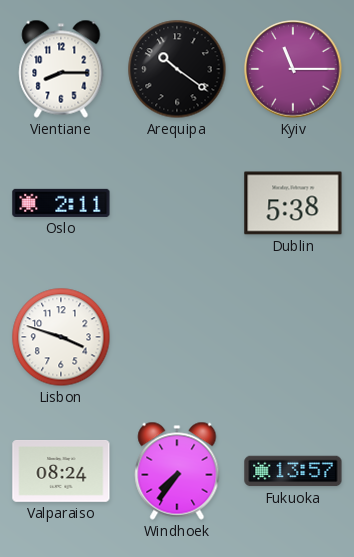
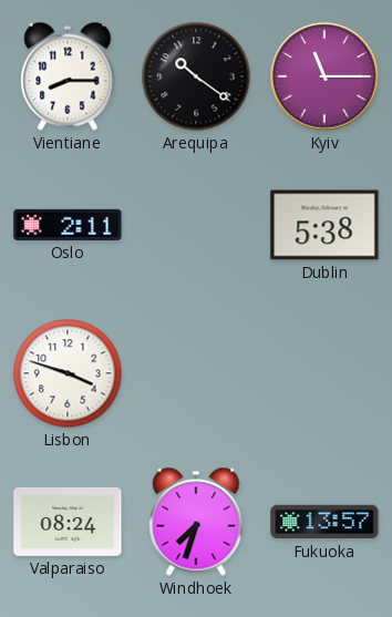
Windhoek: 7:36 -> 7:33
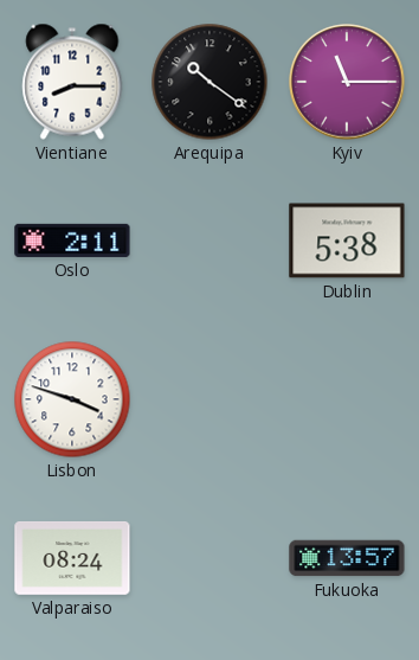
Windhoek: 7:33 -> none
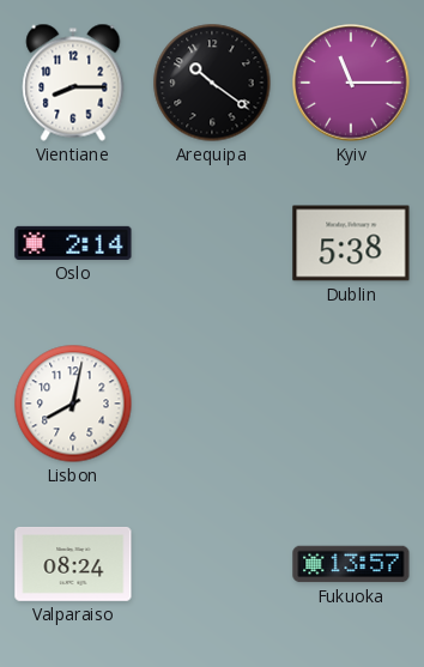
Oslo: 2:11 -> 2:14
Lisbon: 3:48 -> 8:02
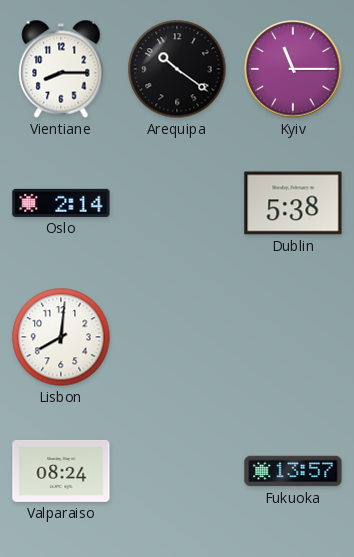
Lisbon: 8:02 -> 8:01
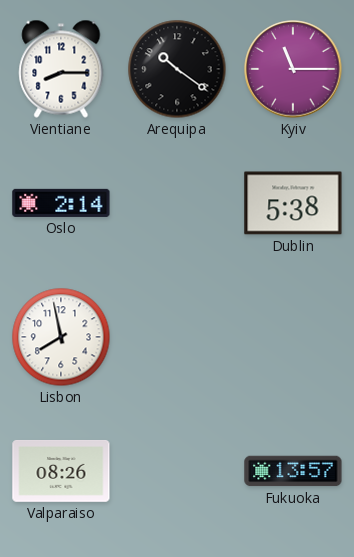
Lisbon: 8:01 -> 7:58
Valparaiso: 08:24 -> 08:26
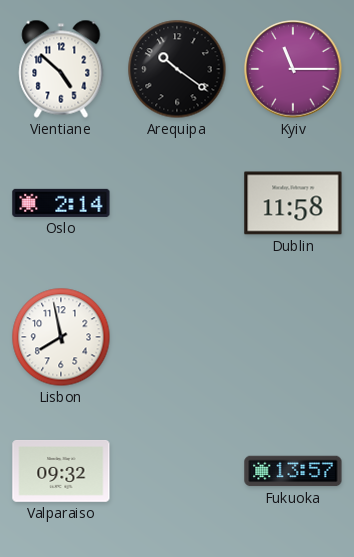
Vientiane: 8:15 -> 4:52
Dublin: 5:38 -> 11:58
Valparaiso: 08:26 -> 09:32
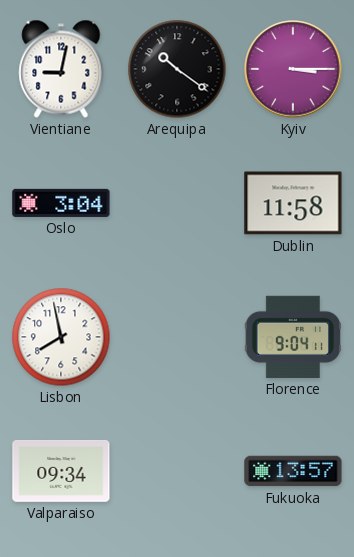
Vientiane: 4:52 -> 9:02
Kyiv: 11:15 -> 3:15
Oslo: 2:14 -> 3:04
Florence: none -> 9:04
Valparaiso: 09:32 -> 09:34
